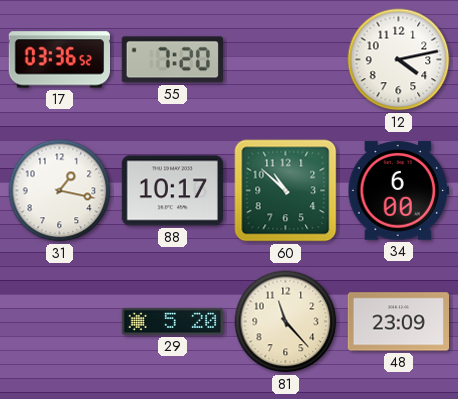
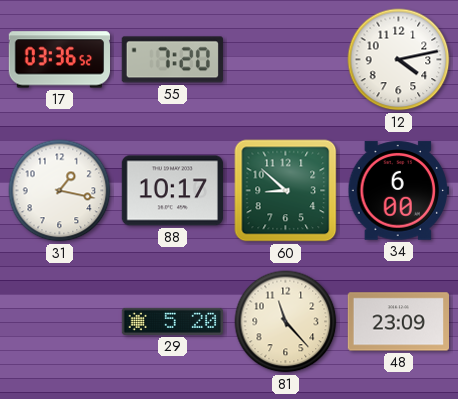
60: 10:52 -> 8:52
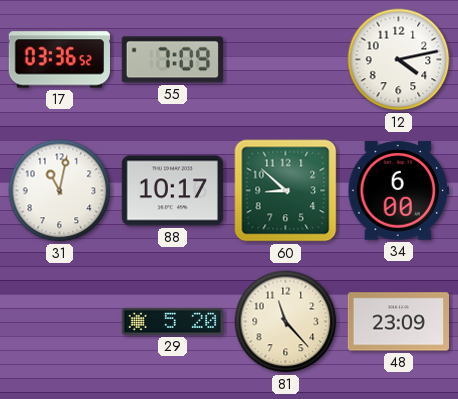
55: 7:20 -> 7:09
31: 1:17 -> 11:02
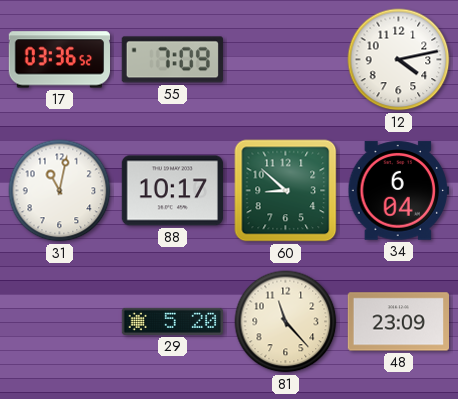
34: 6:00 -> 6:04
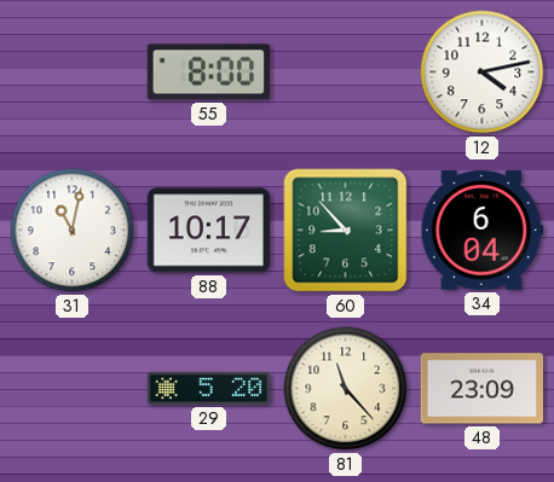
17: 03:36 -> none
55: 7:09 -> 8:00
60: 8:52 -> 8:53
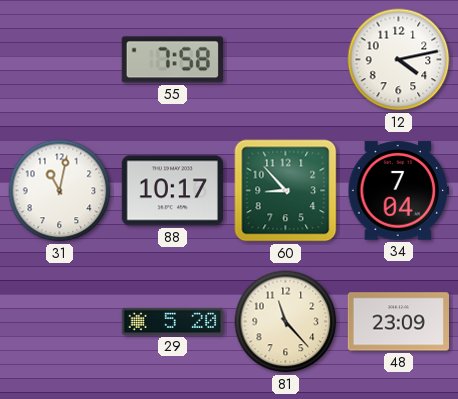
55: 8:00 -> 7:58
34: 6:04 -> 7:04
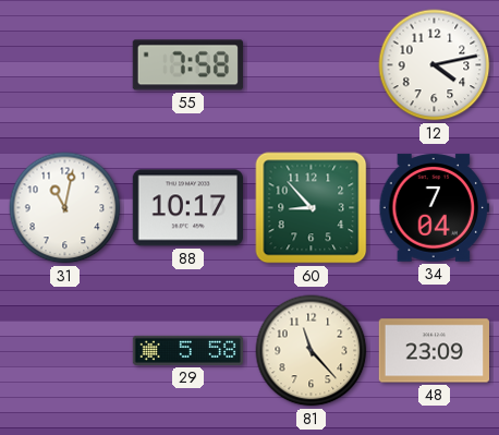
29: 5:20 -> 5:58
